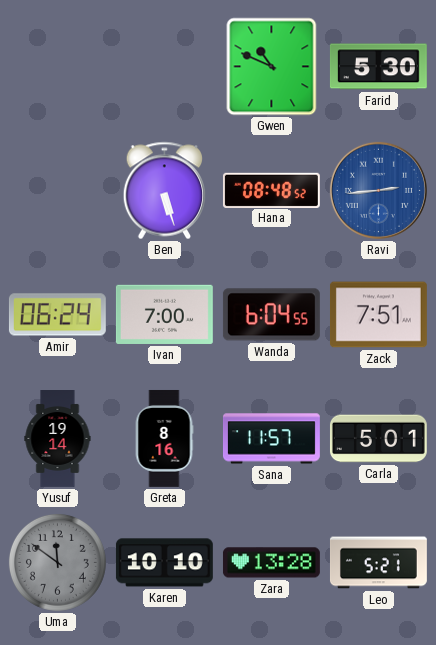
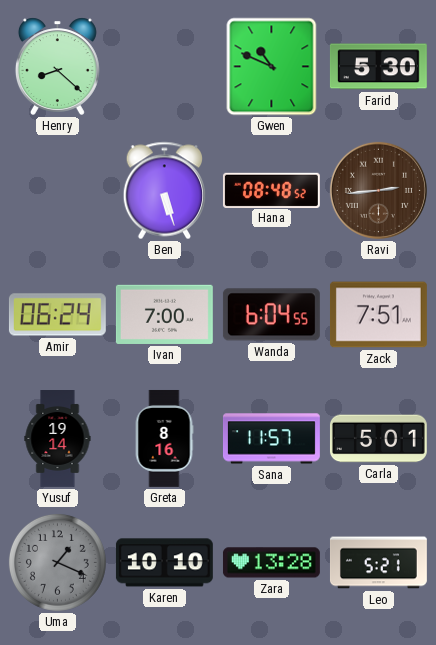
Henry: none -> 8:22
Ravi dial: blue -> brown
Uma: 11:51 -> 1:19
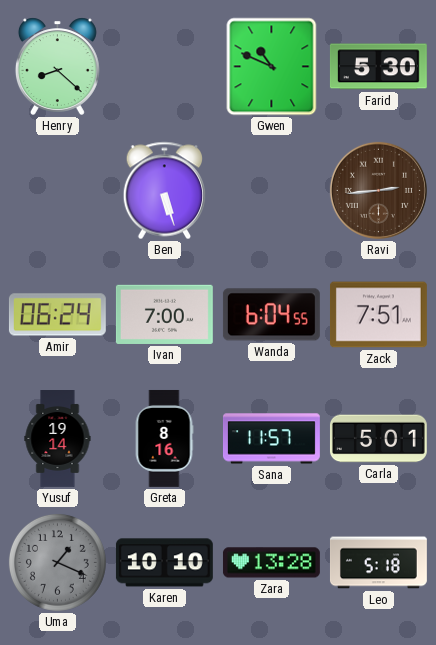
Hana: 08:48 -> none
Leo: 5:21 -> 5:18
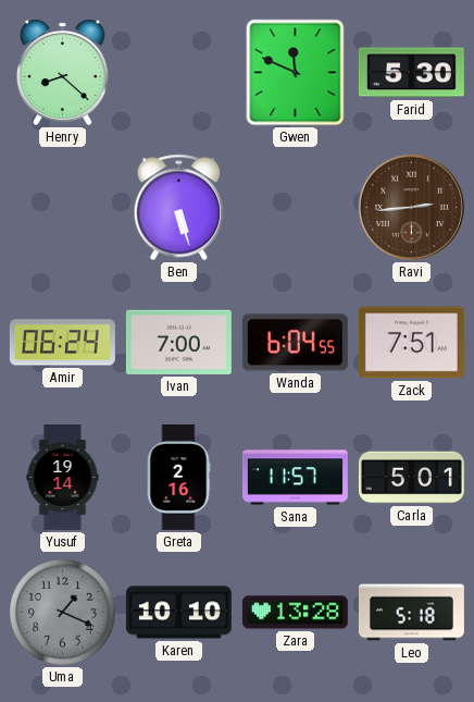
Gwen: 10:49 -> 11:49
Greta: 8:16 -> 2:16
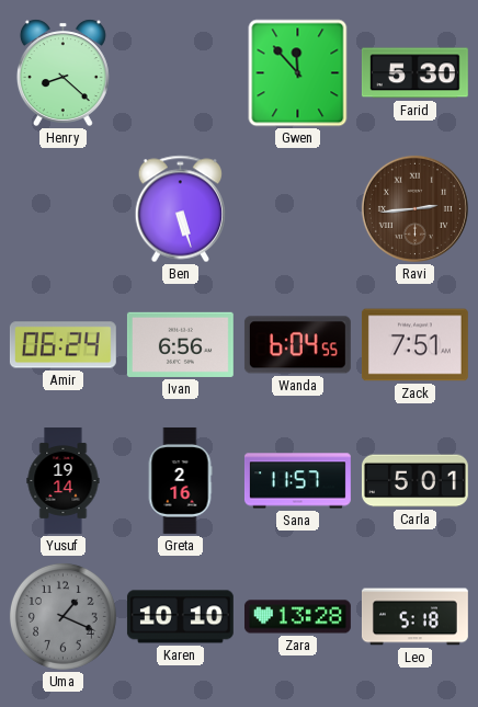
Gwen: 11:49 -> 11:53
Ivan: 7:00 -> 6:56
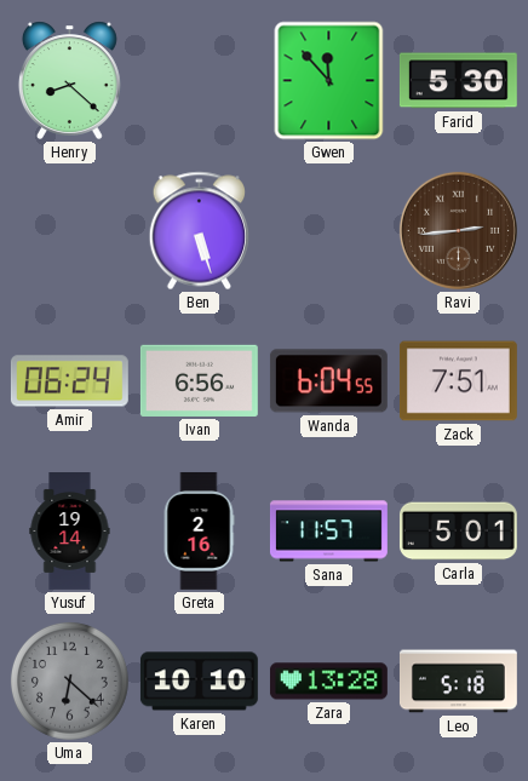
Uma: 1:19 -> 6:22
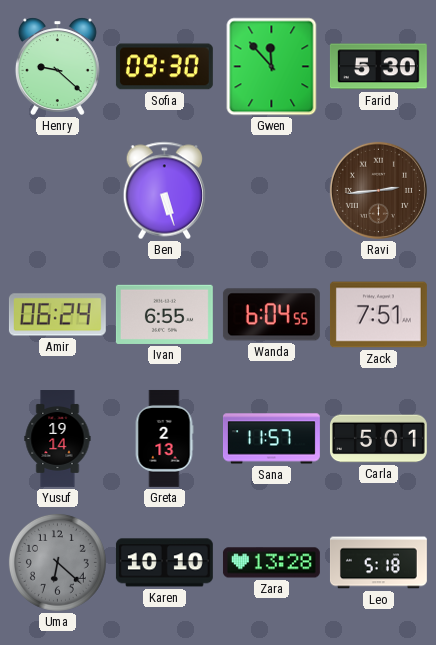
Henry: 8:22 -> 9:22
Sofia: none -> 09:30
Ivan: 6:56 -> 6:55
Greta: 2:16 -> 2:13
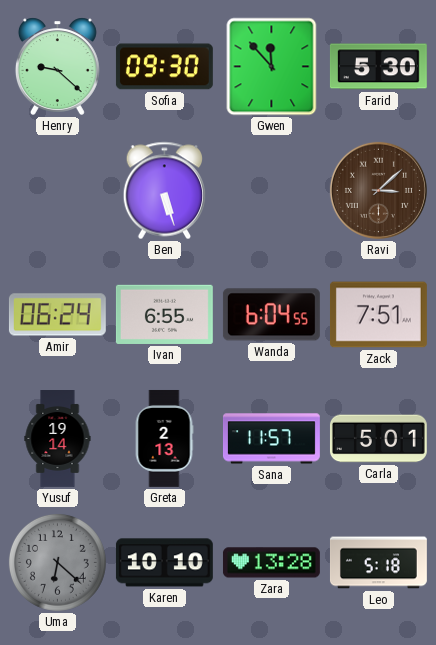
Ravi: 2:44 -> 3:08
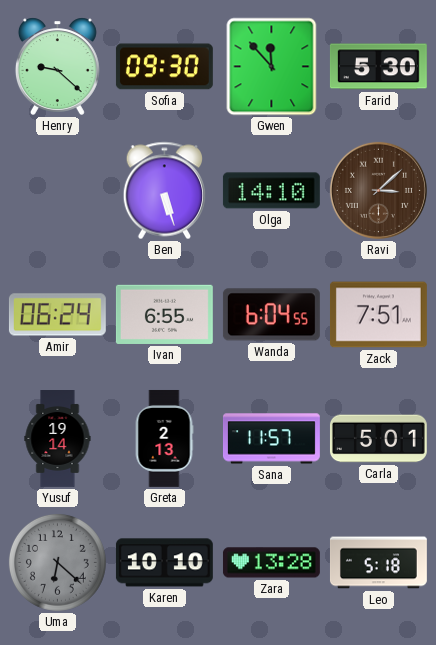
Olga: none -> 14:10
